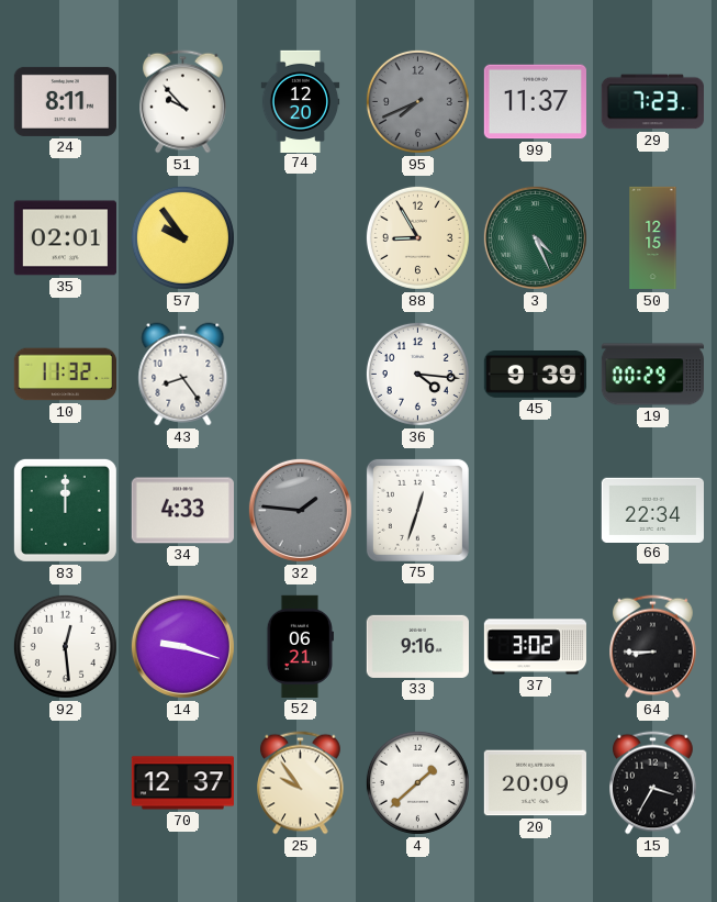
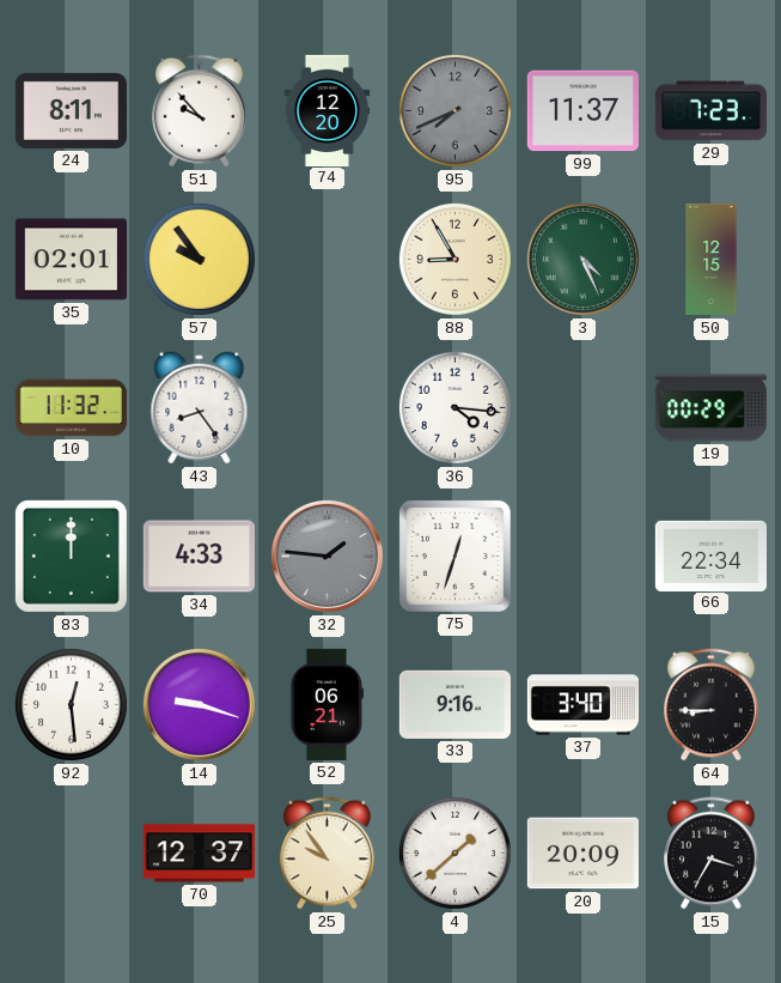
45: 9:39 -> none
37: 3:02 -> 3:40
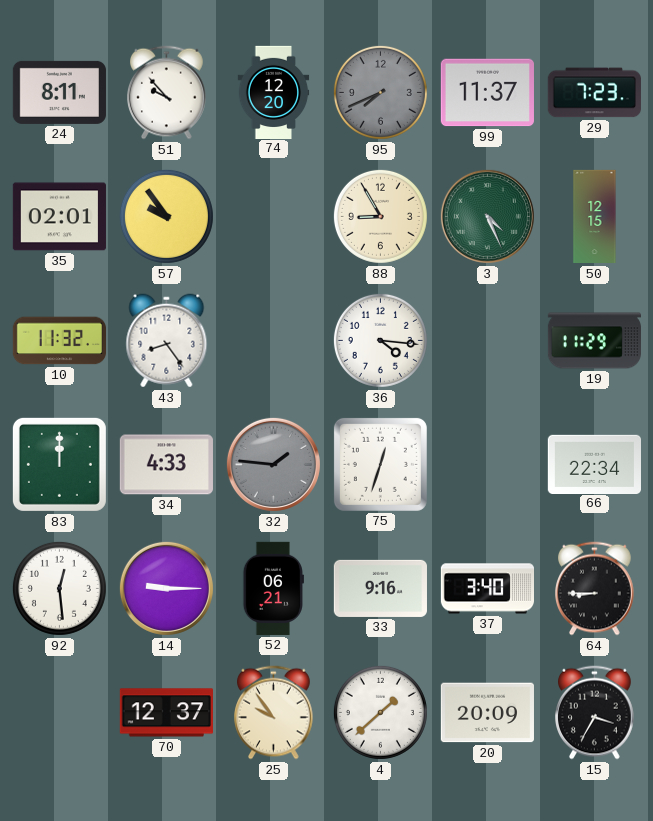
19: 00:29 -> 11:29
14: 9:18 -> 9:15
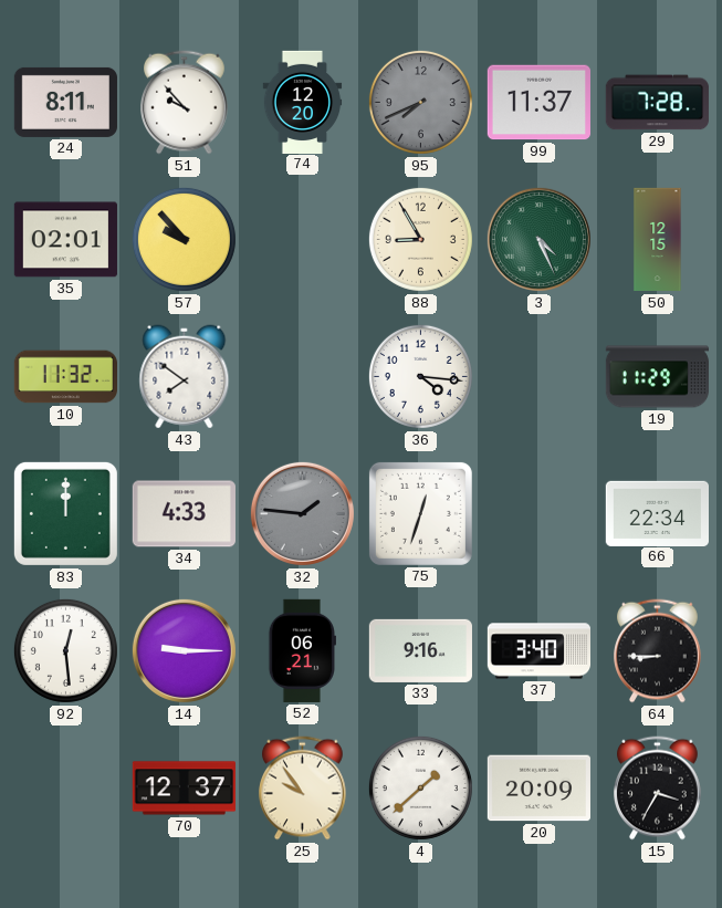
29: 7:23 -> 7:28
57: 9:54 -> 9:53
43: 8:24 -> 7:51
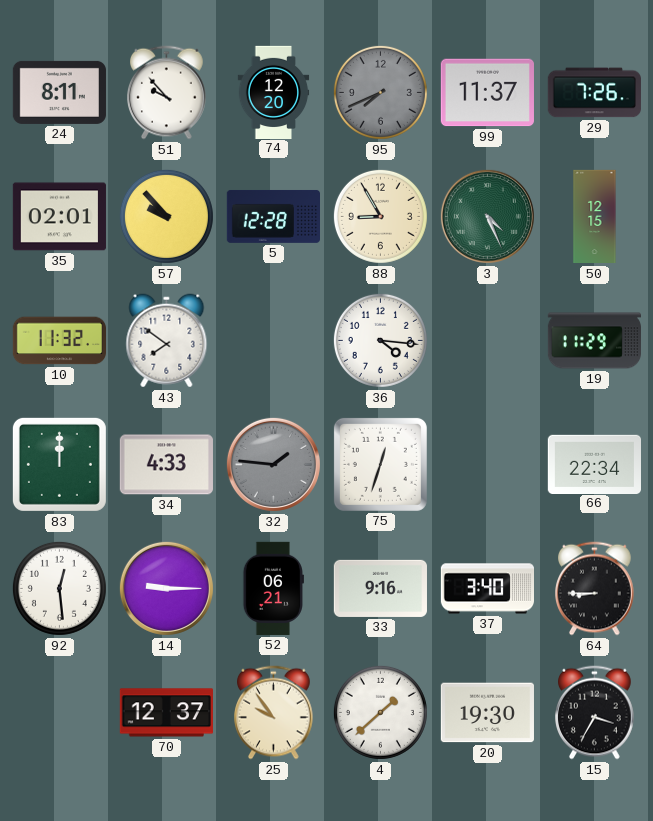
29: 7:28 -> 7:26
5: none -> 12:28
20: 20:09 -> 19:30
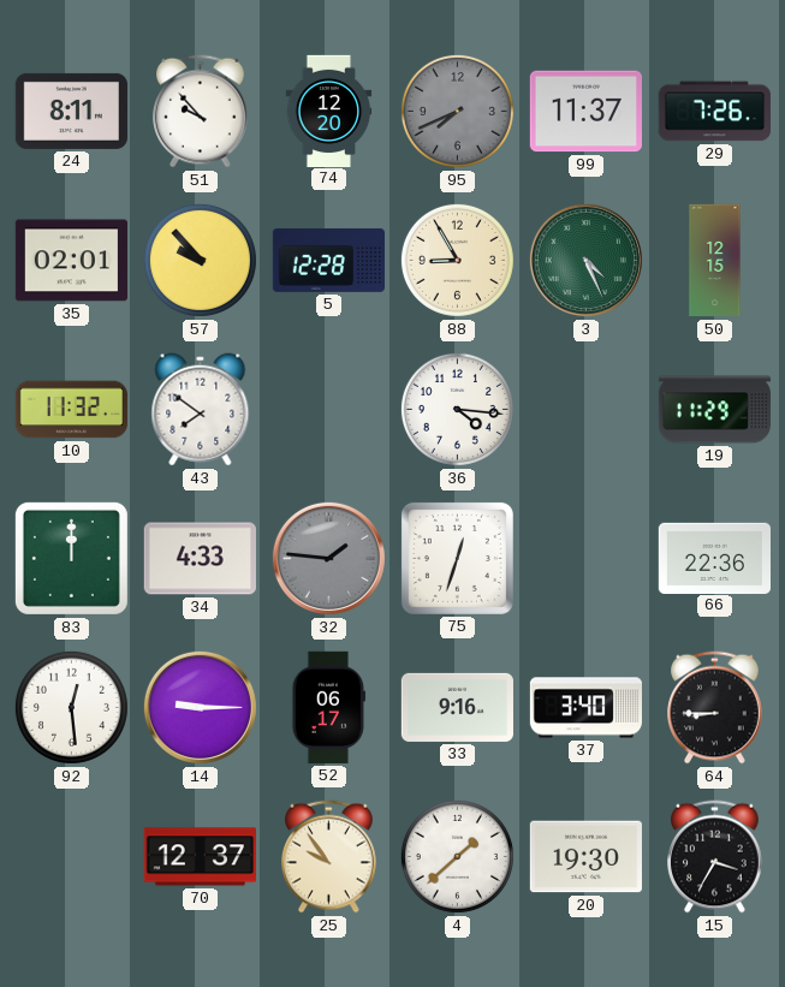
66: 22:34 -> 22:36
52: 06:21 -> 06:17
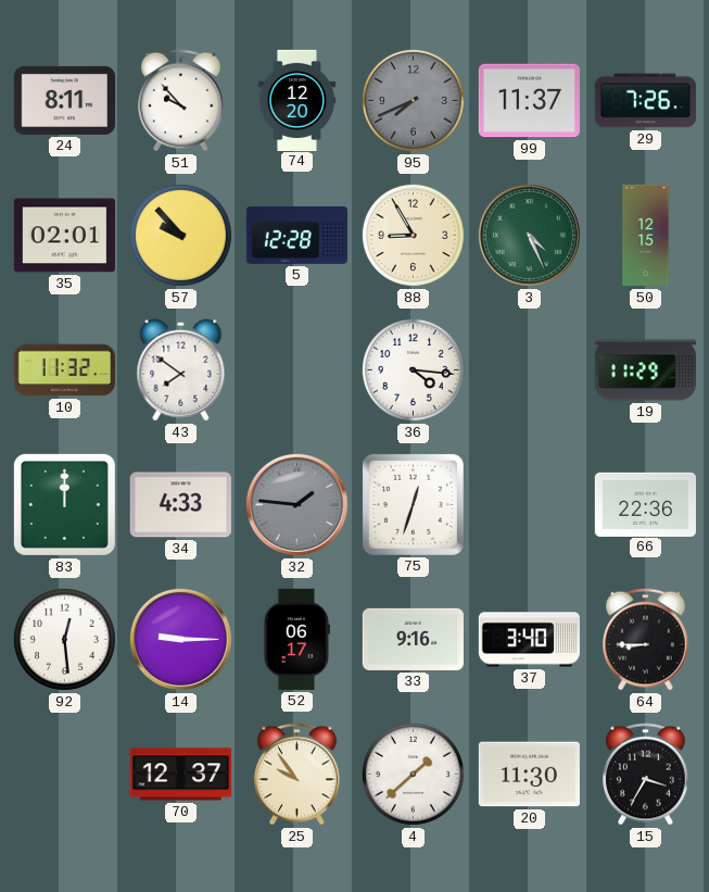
20: 19:30 -> 11:30
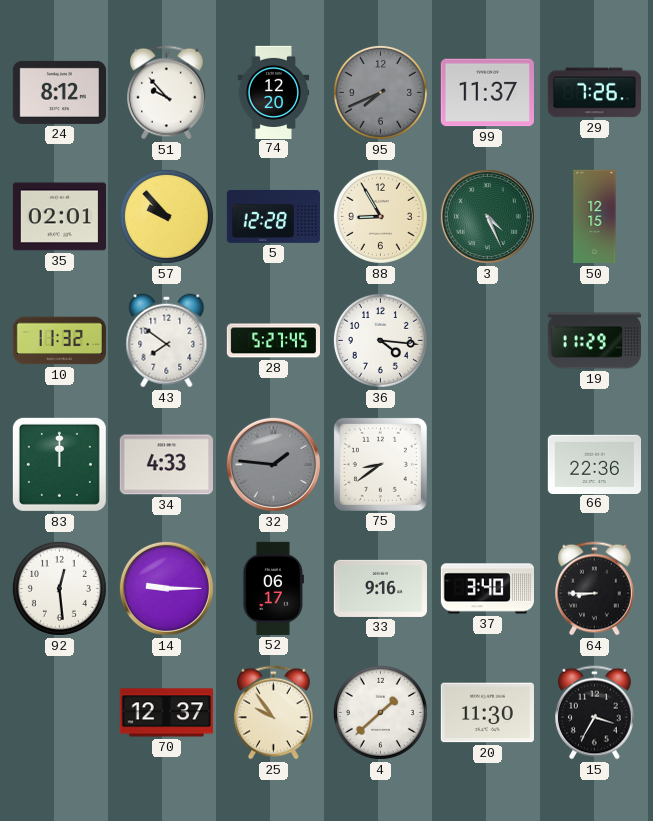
24: 8:11 -> 8:12
28: none -> 5:27
75: 12:33 -> 8:39
